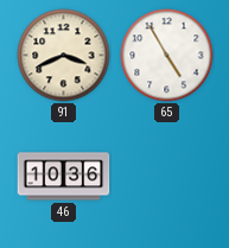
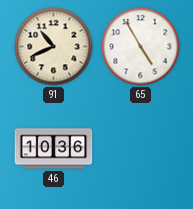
91: 3:41 -> 10:41
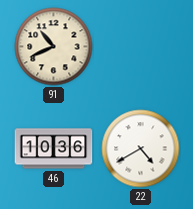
65: 4:55 -> none
22: none -> 4:40
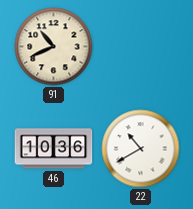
22: 4:40 -> 10:40
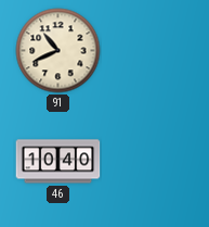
46: 10:36 -> 10:40
22: 10:40 -> none
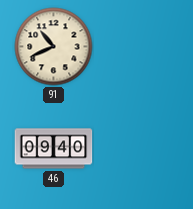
46: 10:40 -> 09:40
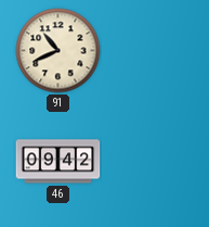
46: 09:40 -> 09:42
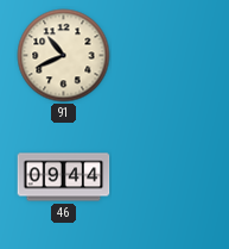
46: 09:42 -> 09:44
